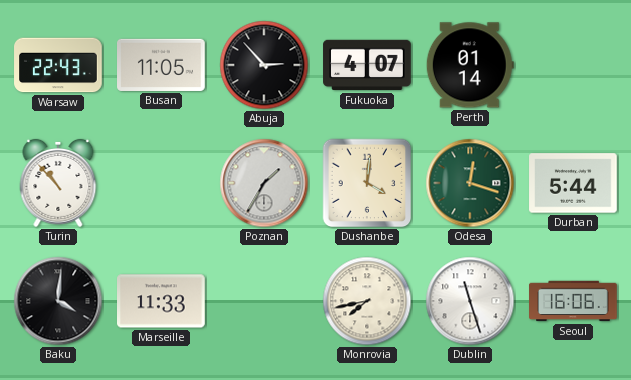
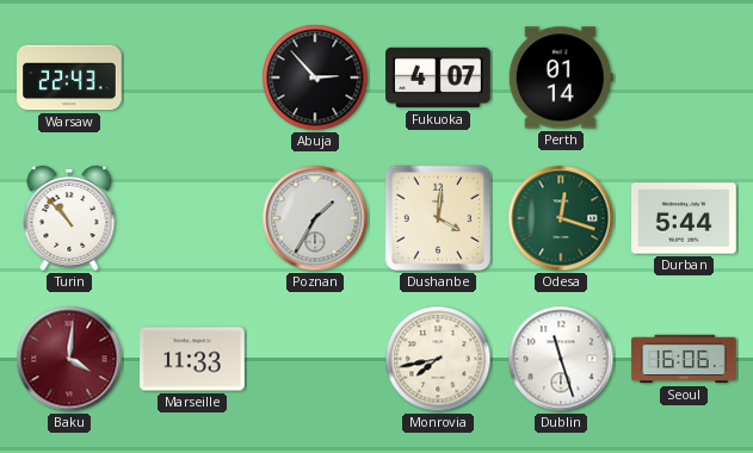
Busan: 11:05 -> none
Baku dial: black -> burgundy
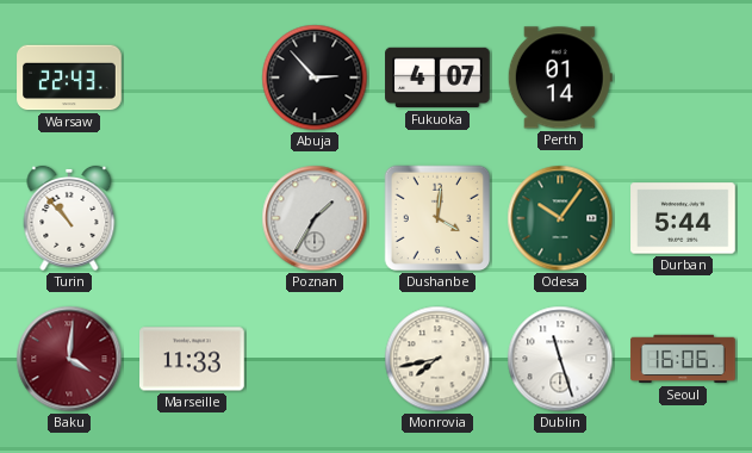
Odesa: 12:18 -> 10:06
